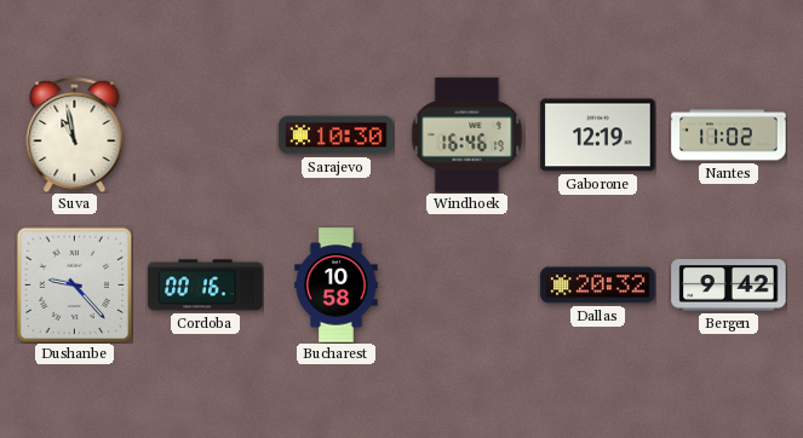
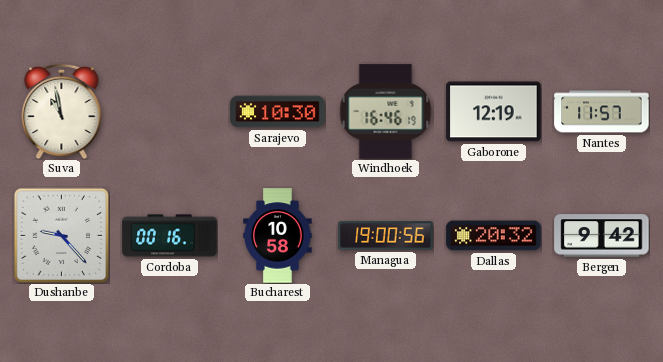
Nantes: 11:02 -> 11:57
Managua: none -> 19:00
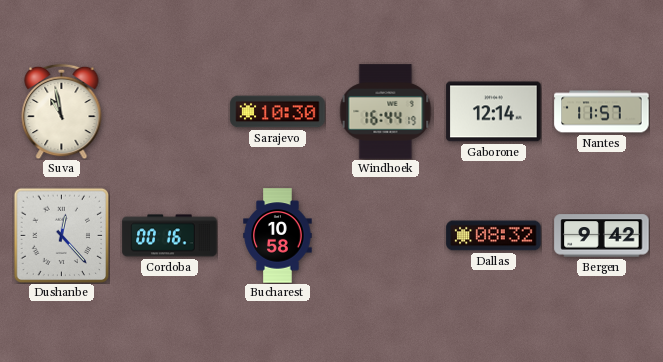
Windhoek: 16:46 -> 16:44
Gaborone: 12:19 -> 12:14
Dushanbe: 9:23 -> 12:23
Managua: 19:00 -> none
Dallas: 20:32 -> 08:32
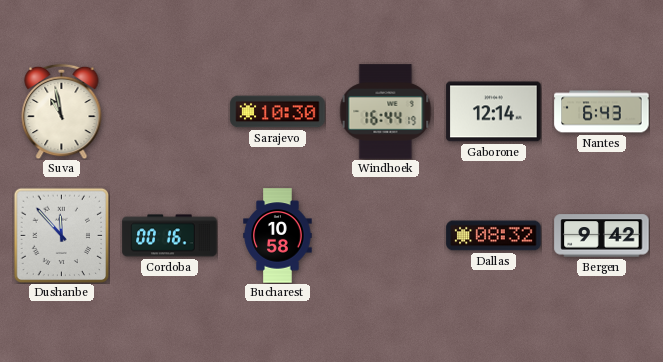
Nantes: 11:57 -> 6:43
Dushanbe: 12:23 -> 11:53
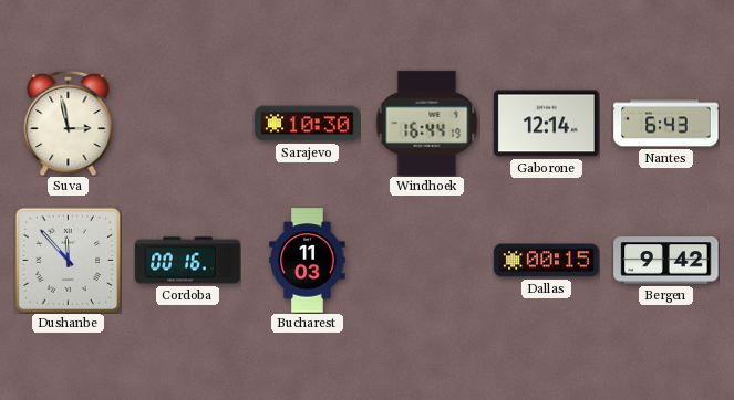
Suva: 10:58 -> 2:58
Bucharest: 10:58 -> 11:03
Dallas: 08:32 -> 00:15
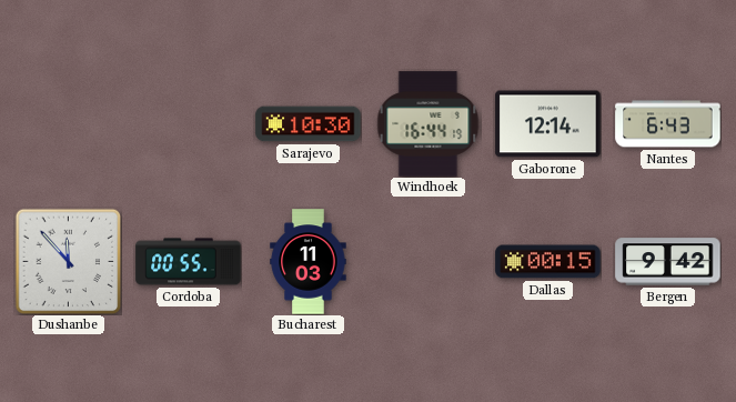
Suva: 2:58 -> none
Cordoba: 00:16 -> 00:55
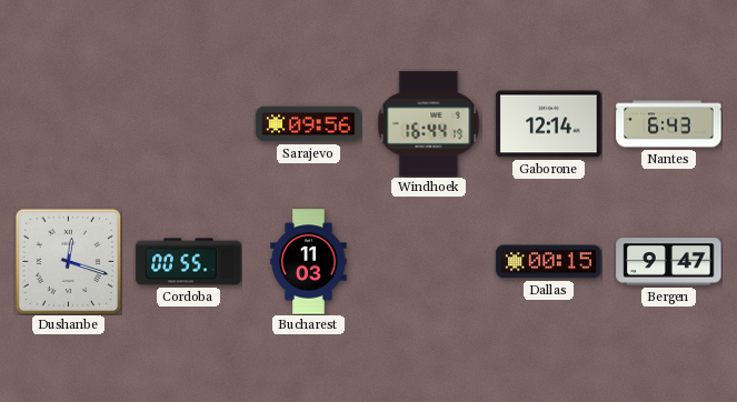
Sarajevo: 10:30 -> 09:56
Dushanbe: 11:53 -> 12:18
Bergen: 9:42 -> 9:47
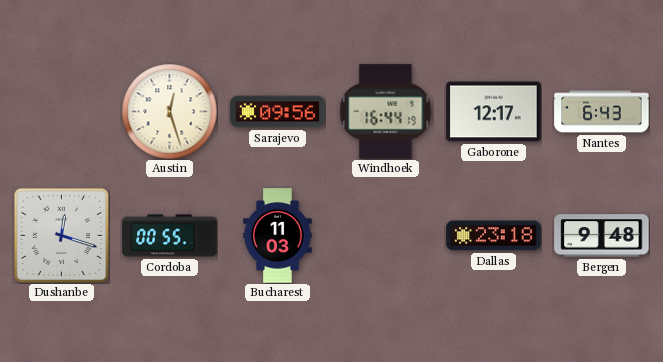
Austin: none -> 12:27
Gaborone: 12:14 -> 12:17
Dallas: 00:15 -> 23:18
Bergen: 9:47 -> 9:48
